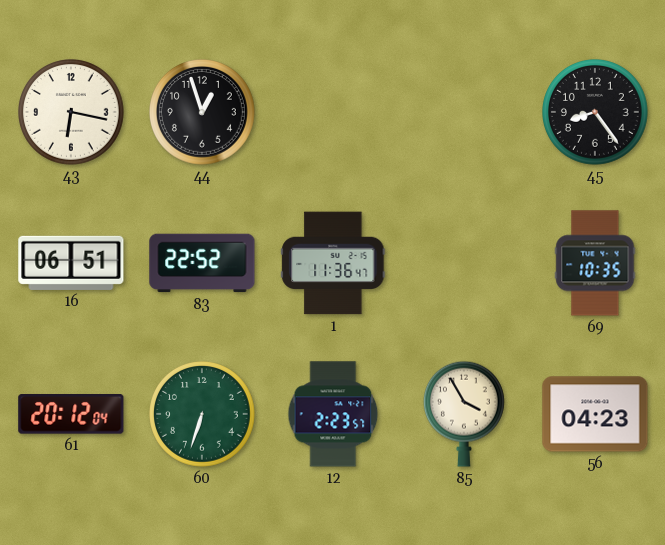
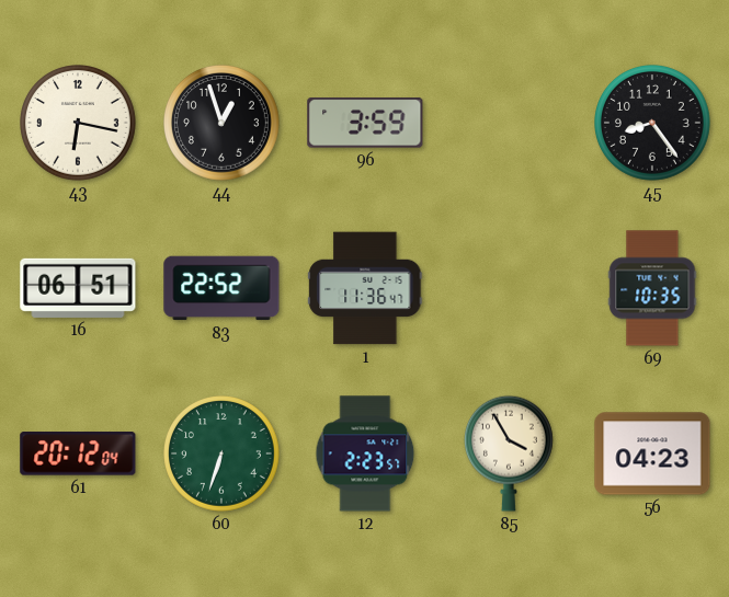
96: none -> 3:59
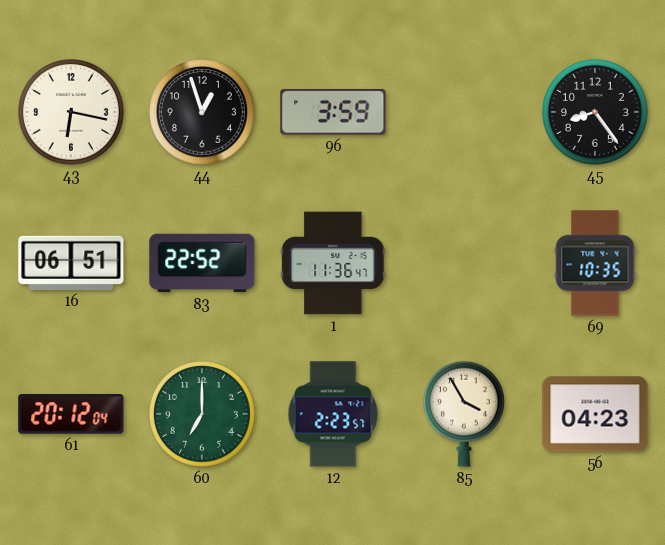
60: 6:33 -> 7:00
